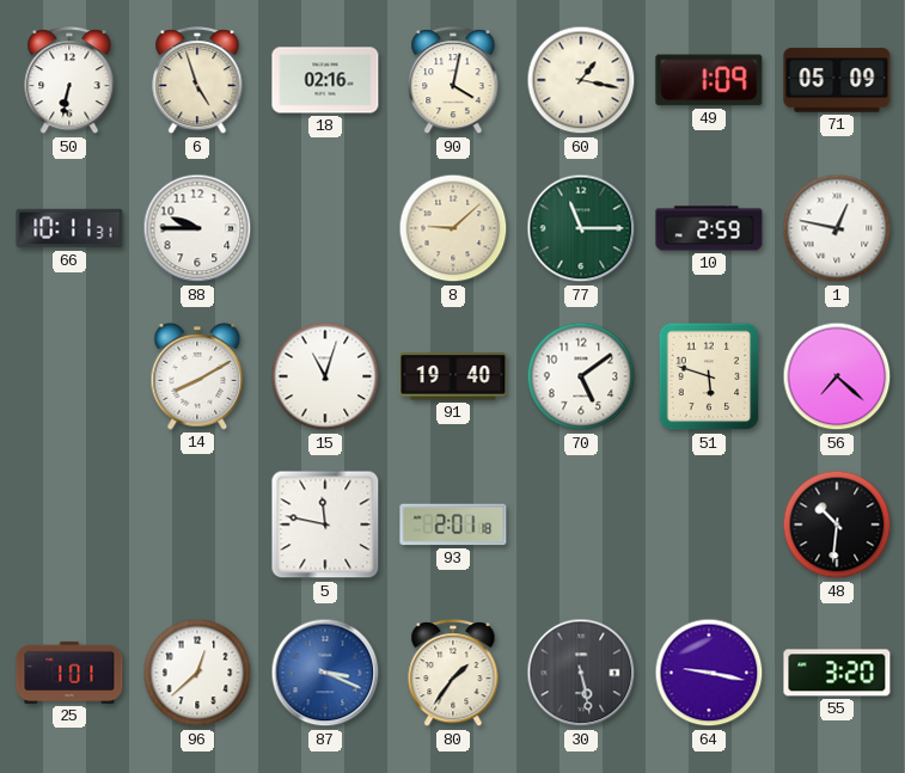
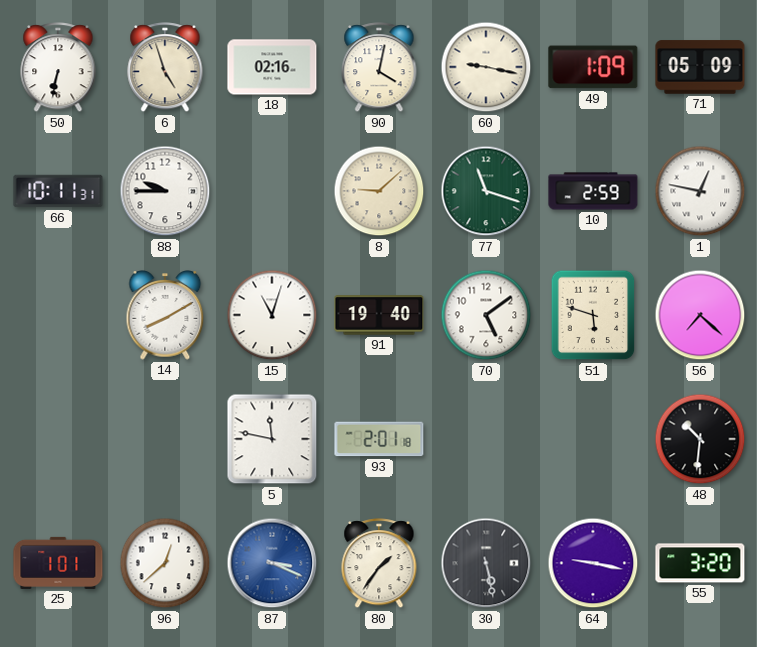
60: 1:17 -> 9:17
77: 11:15 -> 11:18
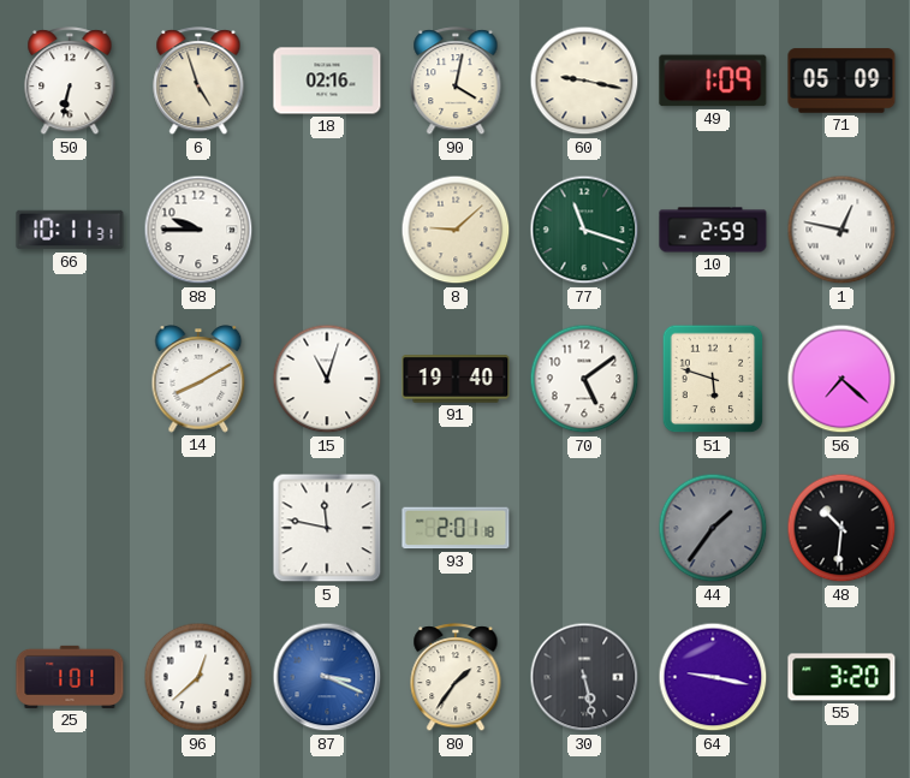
44: none -> 1:36
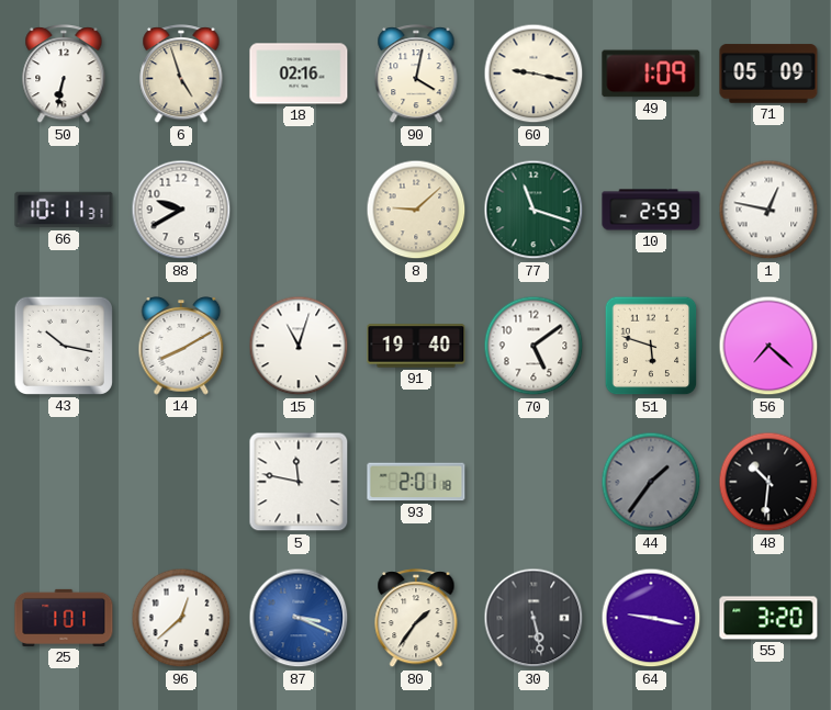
88: 9:45 -> 9:40
43: none -> 10:17
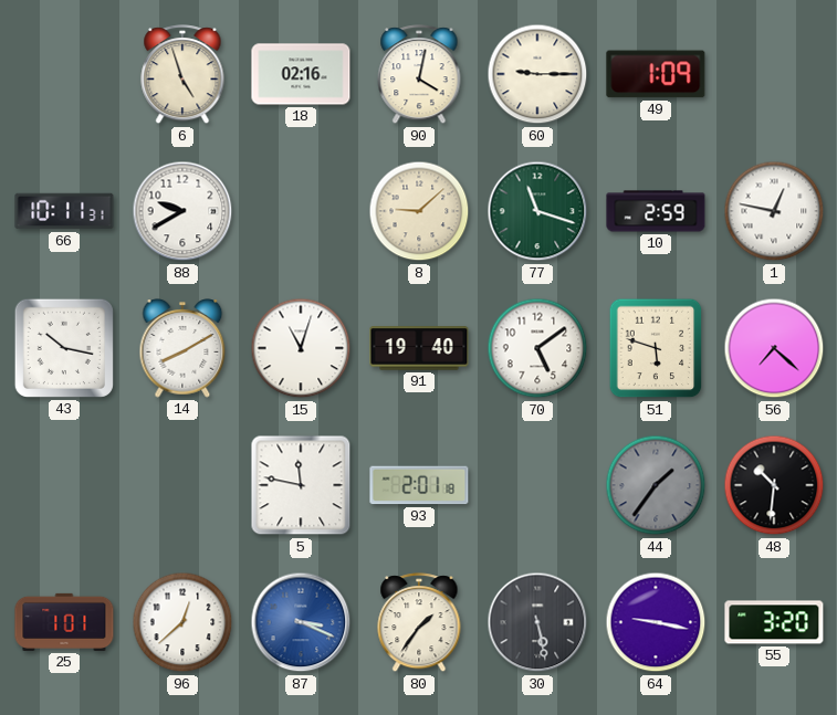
50: 6:32 -> none
60: 9:17 -> 9:15
71: 05:09 -> none
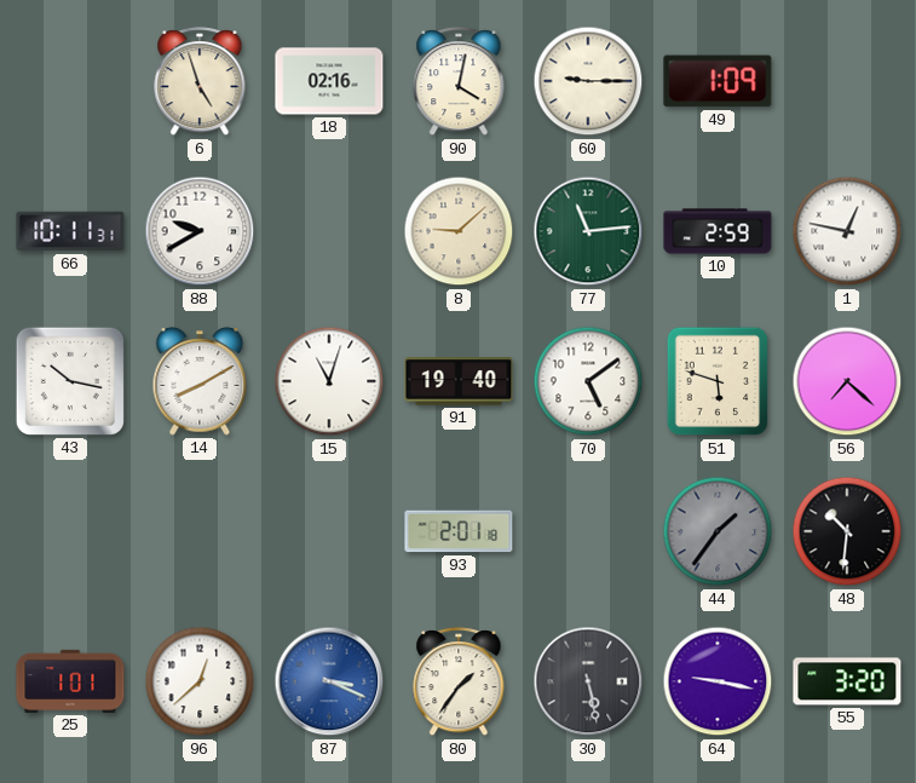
77: 11:18 -> 11:14
5: 11:47 -> none
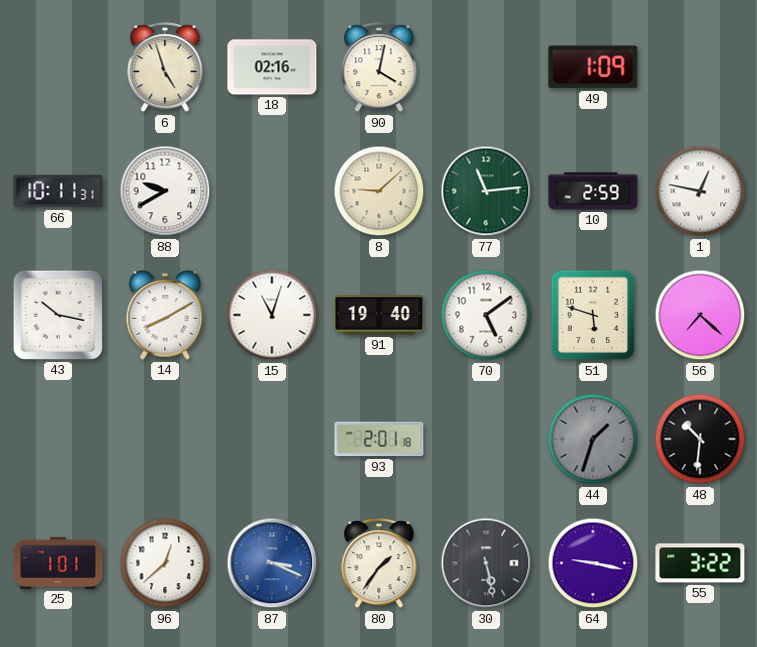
60: 9:15 -> none
44: 1:36 -> 1:33
55: 3:20 -> 3:22
